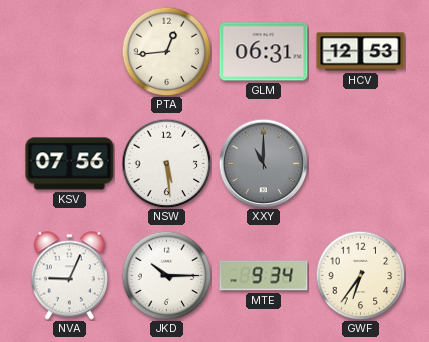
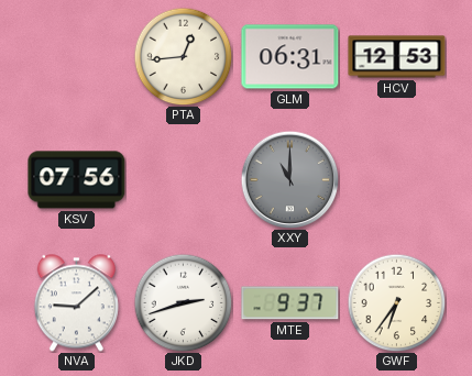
NSW: 5:29 -> none
NVA: 9:04 -> 9:08
JKD: 10:15 -> 2:42
MTE: 9:34 -> 9:37
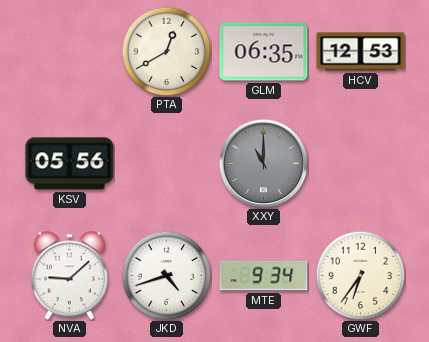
PTA: 12:44 -> 12:40
GLM: 06:31 -> 06:35
KSV: 07:56 -> 05:56
JKD: 2:42 -> 4:42
MTE: 9:37 -> 9:34
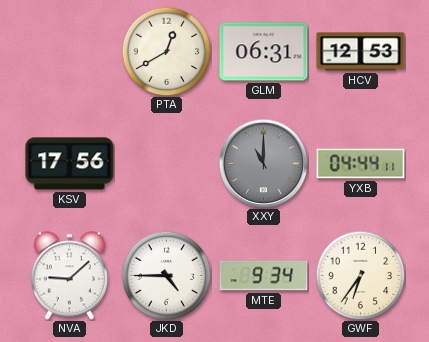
GLM: 06:35 -> 06:31
KSV: 05:56 -> 17:56
YXB: none -> 04:44
JKD: 4:42 -> 4:45
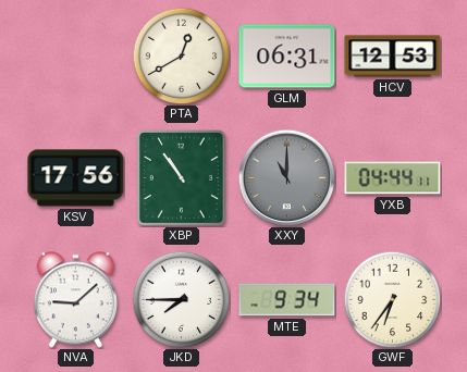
XBP: none -> 10:54
JKD: 4:45 -> 7:45
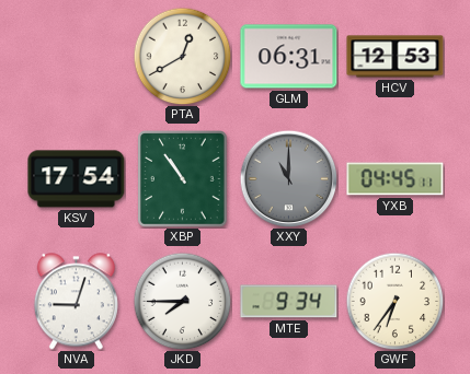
KSV: 17:56 -> 17:54
YXB: 04:44 -> 04:45
NVA: 9:08 -> 9:03
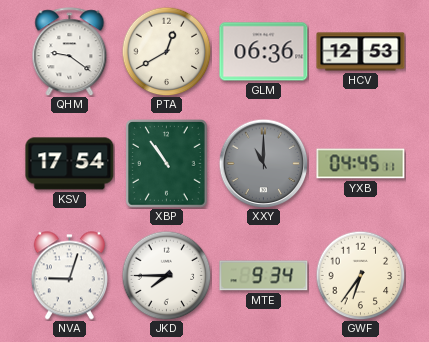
QHM: none -> 9:21
GLM: 06:31 -> 06:36
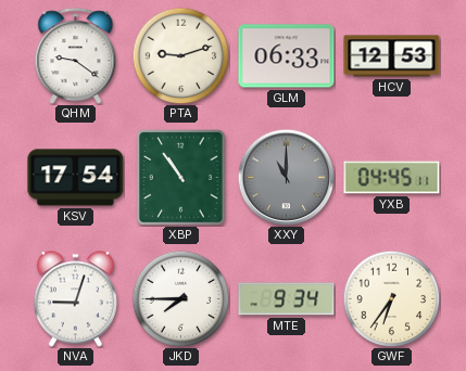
PTA: 12:40 -> 9:12
GLM: 06:36 -> 06:33
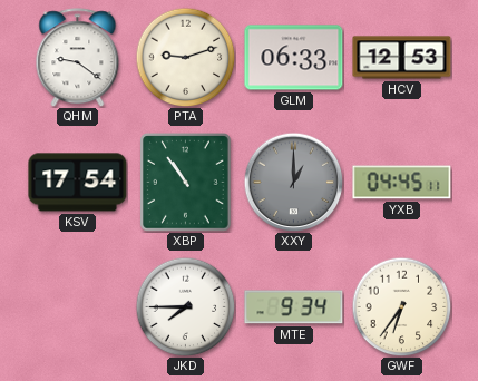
XXY: 11:00 -> 1:00
NVA: 9:03 -> none
